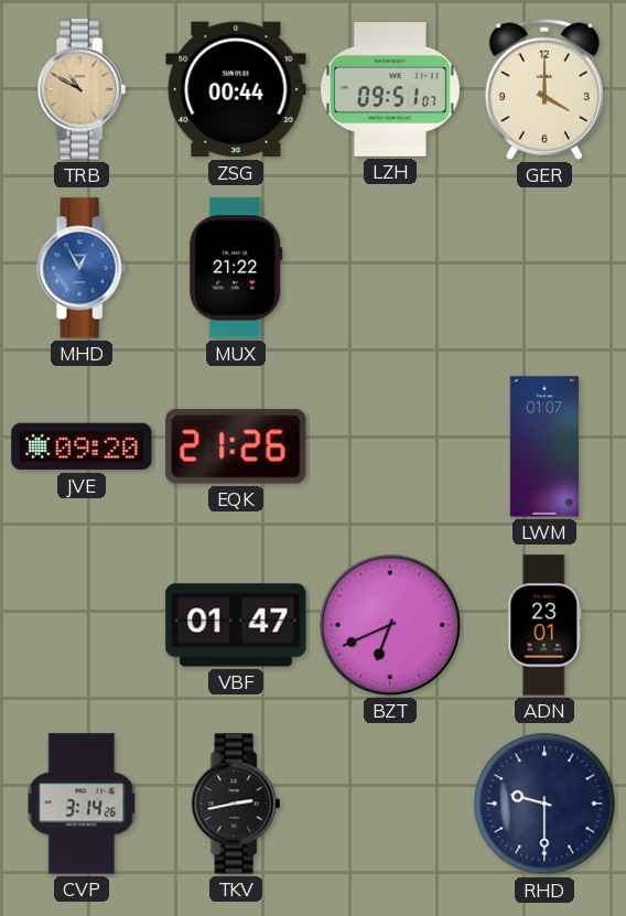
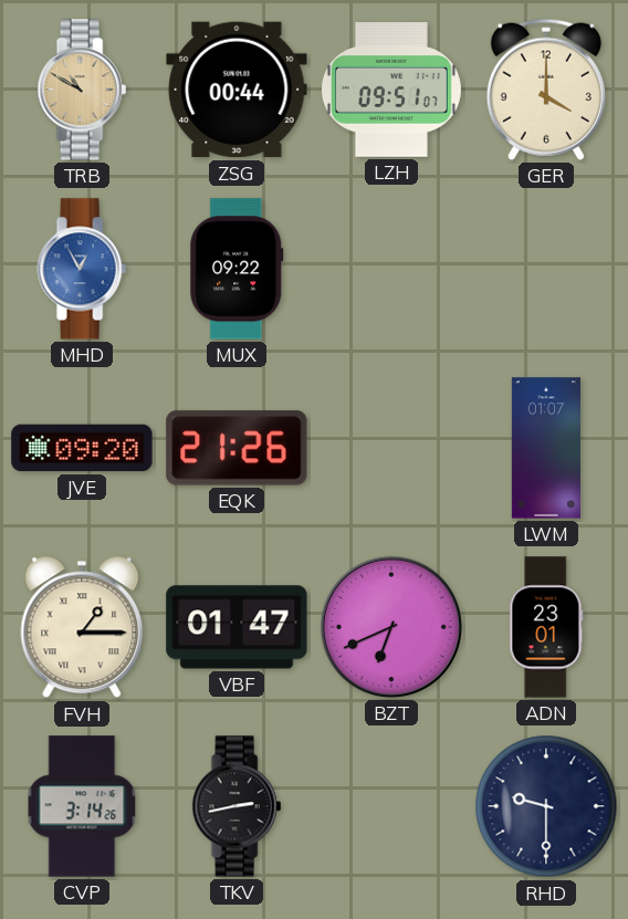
MUX: 21:22 -> 09:22
FVH: none -> 1:15
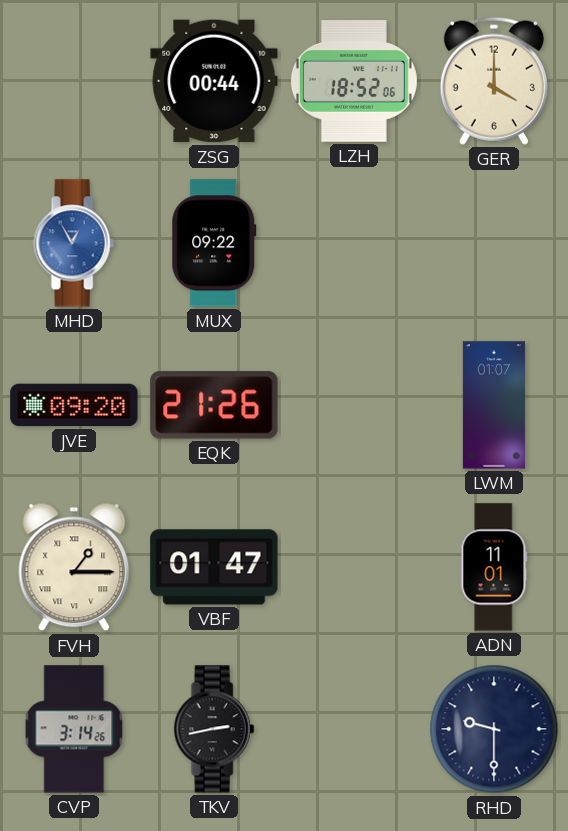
TRB: 10:50 -> none
LZH: 09:51 -> 18:52
BZT: 6:41 -> none
ADN: 23:01 -> 11:01
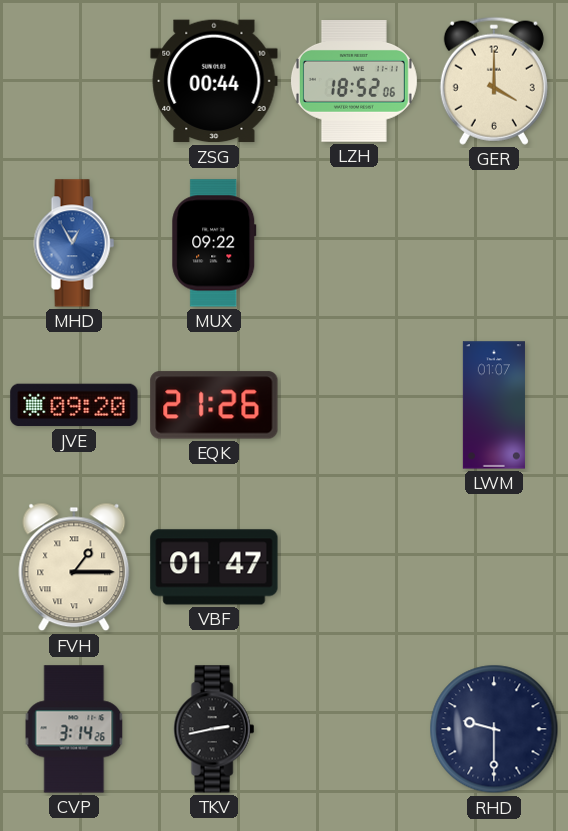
ADN: 11:01 -> none
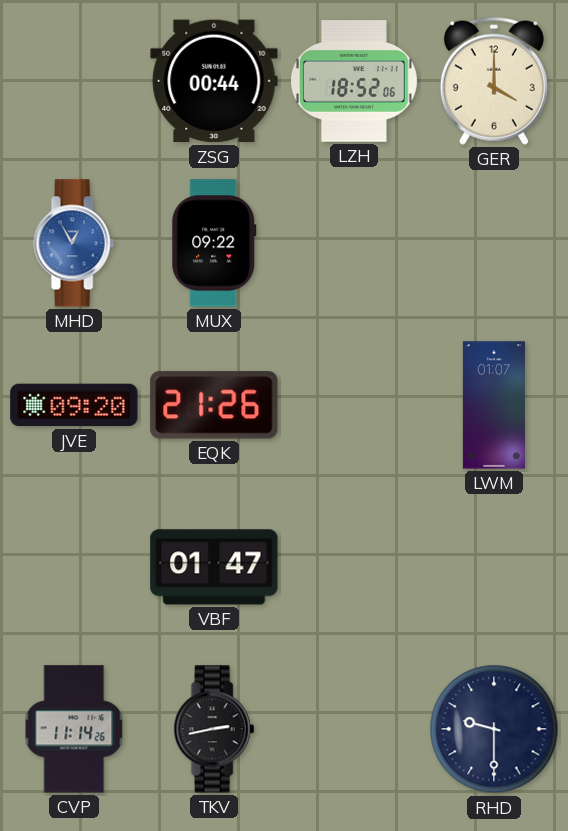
FVH: 1:15 -> none
CVP: 3:14 -> 11:14
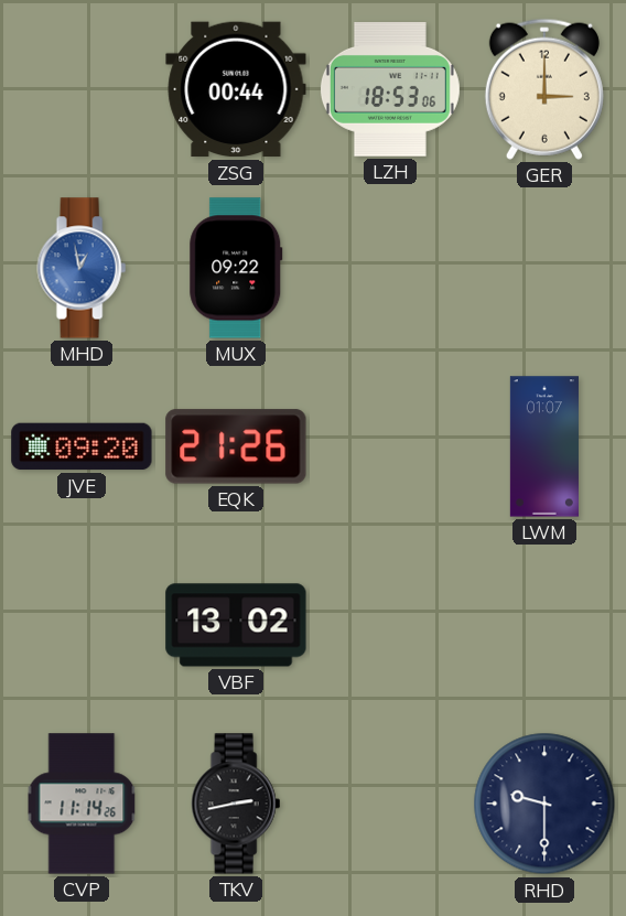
LZH: 18:52 -> 18:53
GER: 4:00 -> 3:00
MHD: 12:55 -> 12:58
VBF: 01:47 -> 13:02
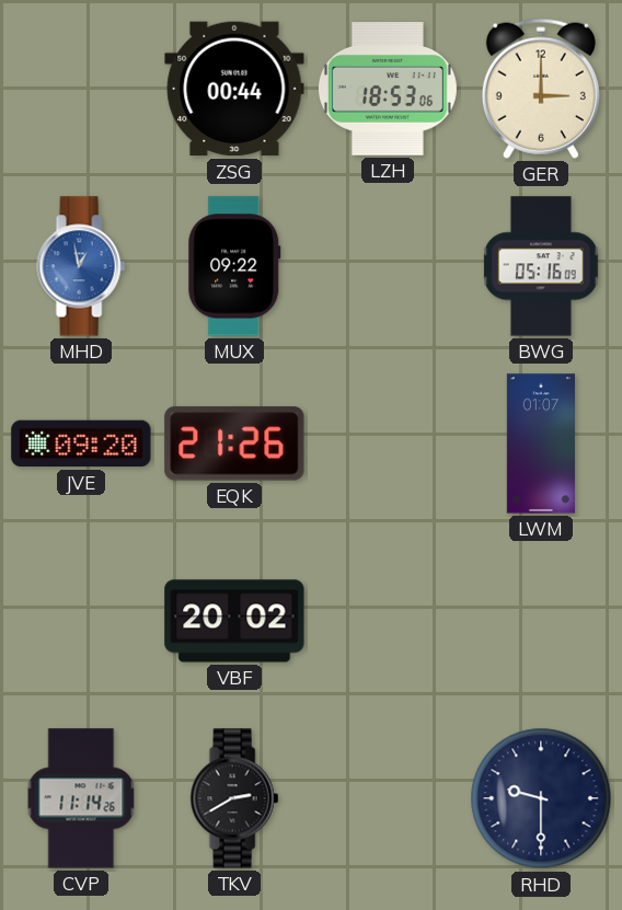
BWG: none -> 05:16
VBF: 13:02 -> 20:02
TKV: 2:43 -> 2:40
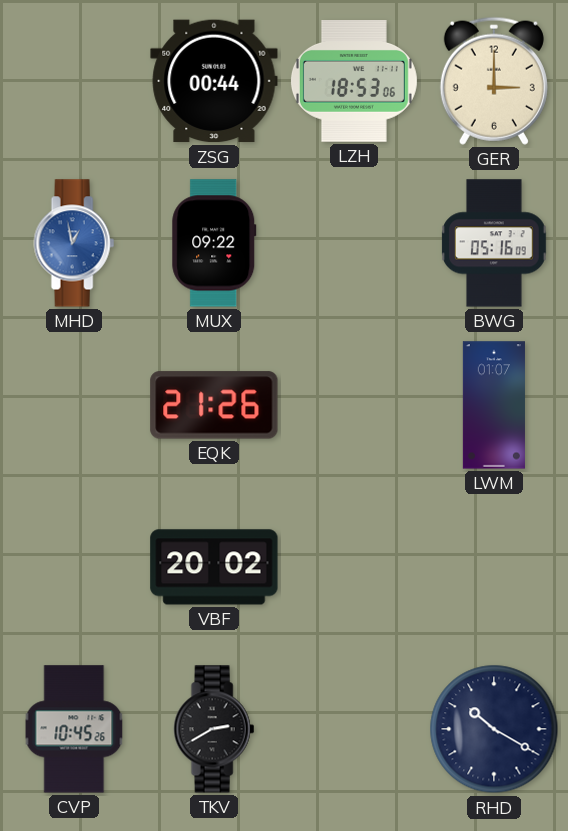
JVE: 09:20 -> none
CVP: 11:14 -> 10:45
RHD: 9:30 -> 10:20
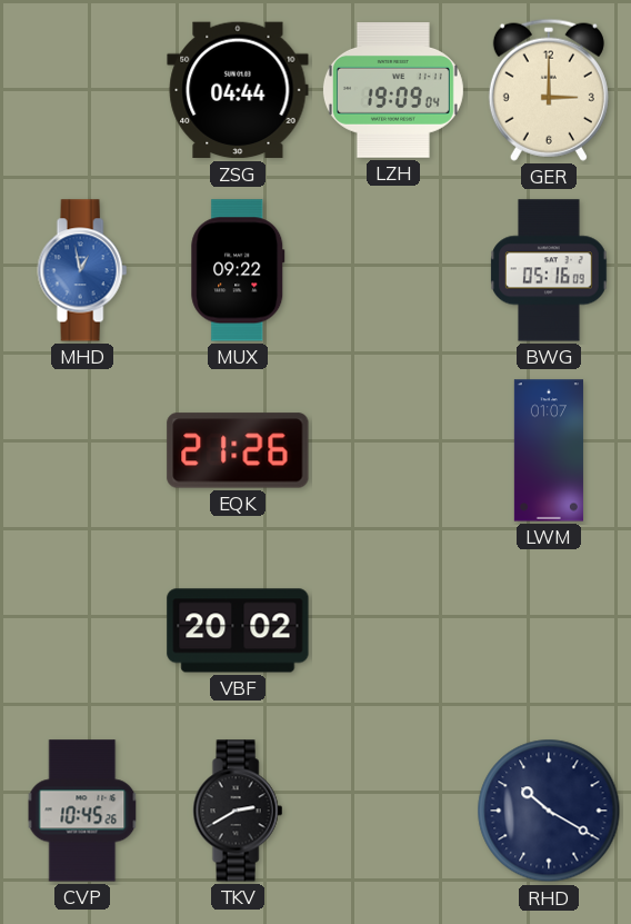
ZSG: 00:44 -> 04:44
LZH: 18:53 -> 19:09
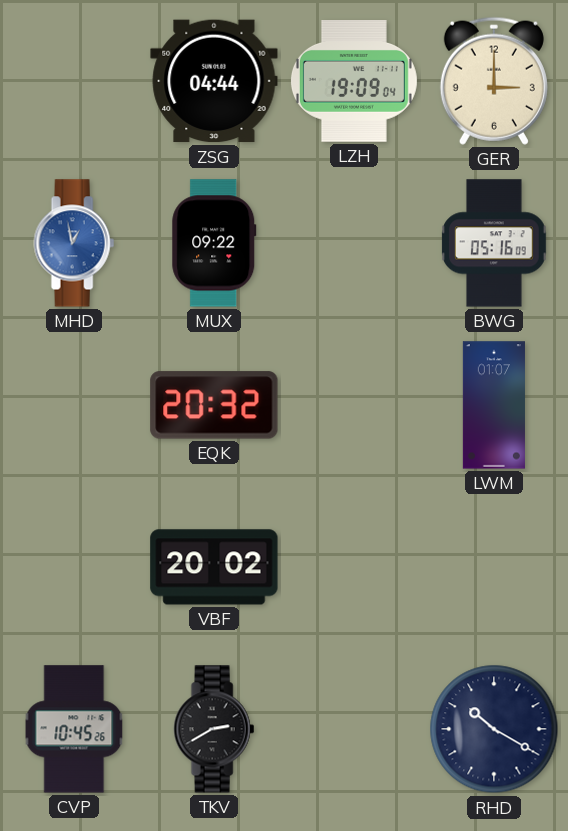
EQK: 21:26 -> 20:32
